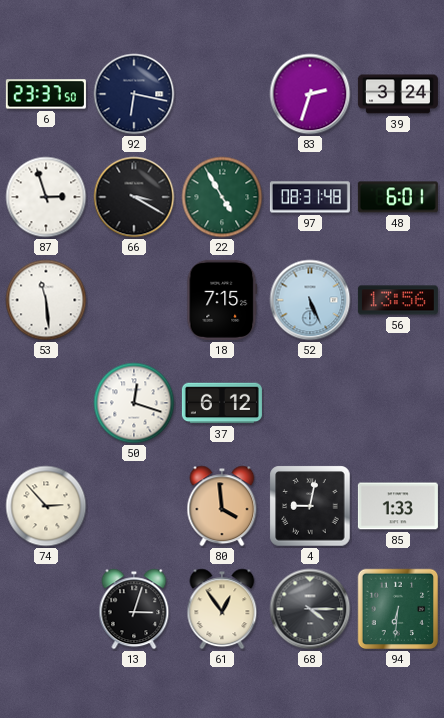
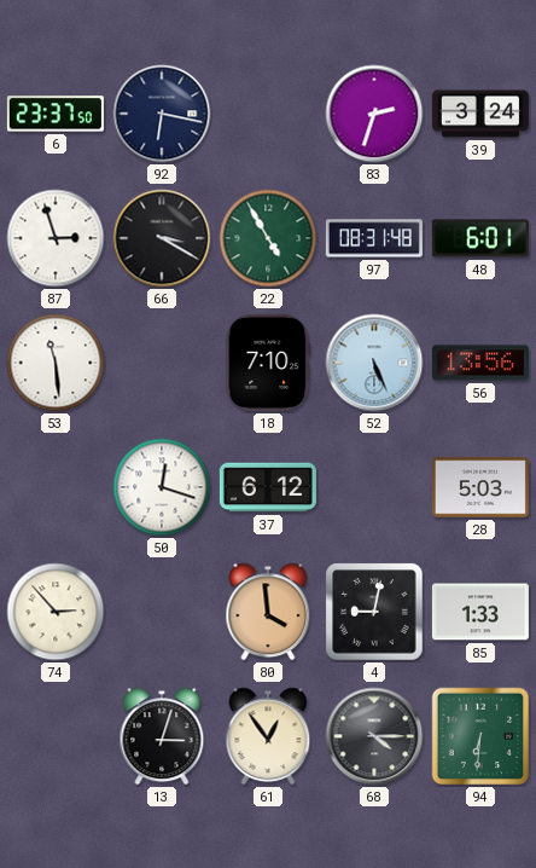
18: 7:15 -> 7:10
28: none -> 5:03
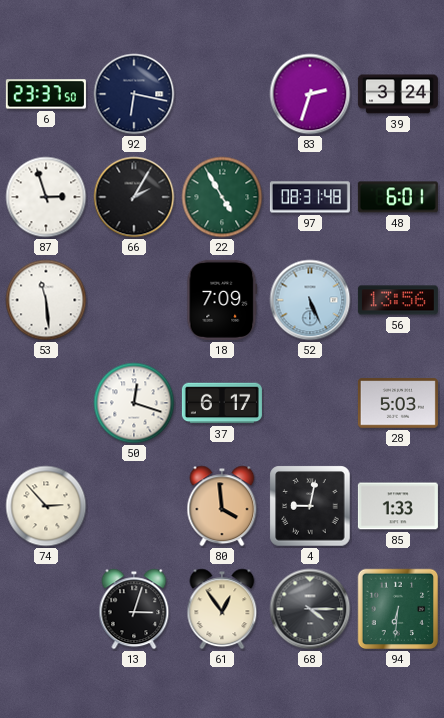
66: 3:20 -> 2:05
18: 7:10 -> 7:09
37: 6:12 -> 6:17
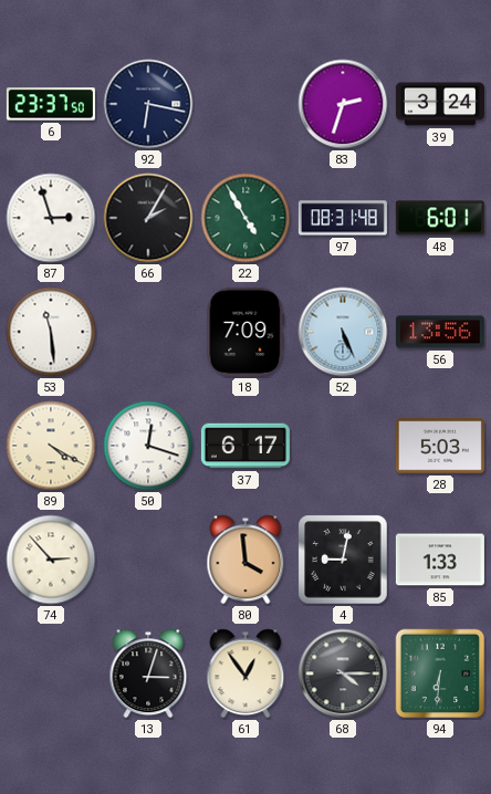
89: none -> 4:20
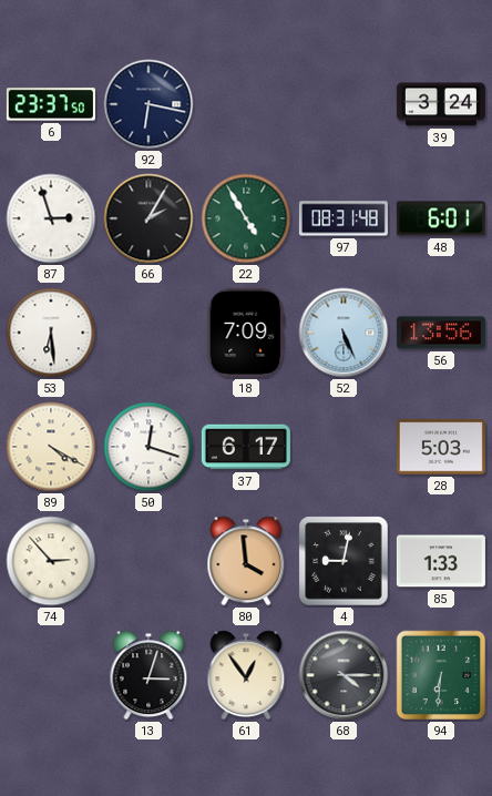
83: 2:33 -> none
53: 11:29 -> 6:29
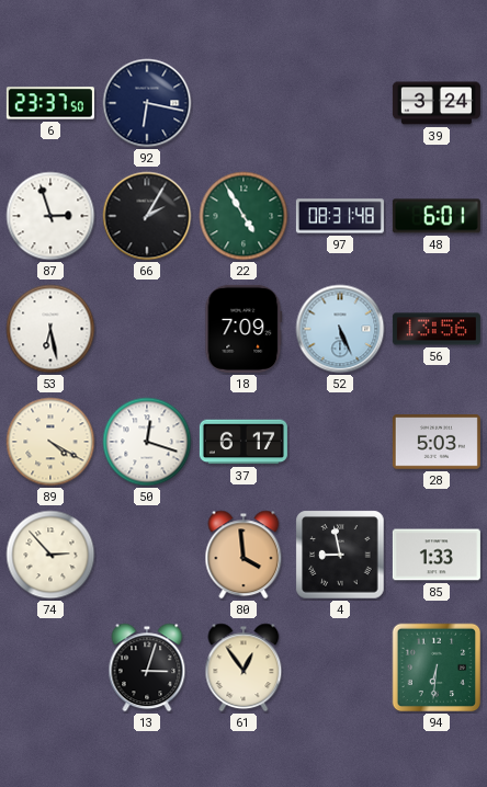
53: 6:29 -> 6:28
4: 9:02 -> 8:58
68: 4:15 -> none
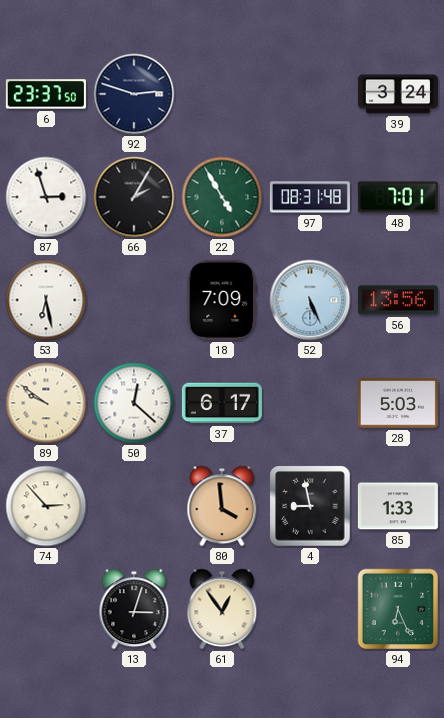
92: 6:17 -> 2:48
48: 6:01 -> 7:01
89: 4:20 -> 9:51
50: 12:18 -> 12:22
94: 6:31 -> 6:26
